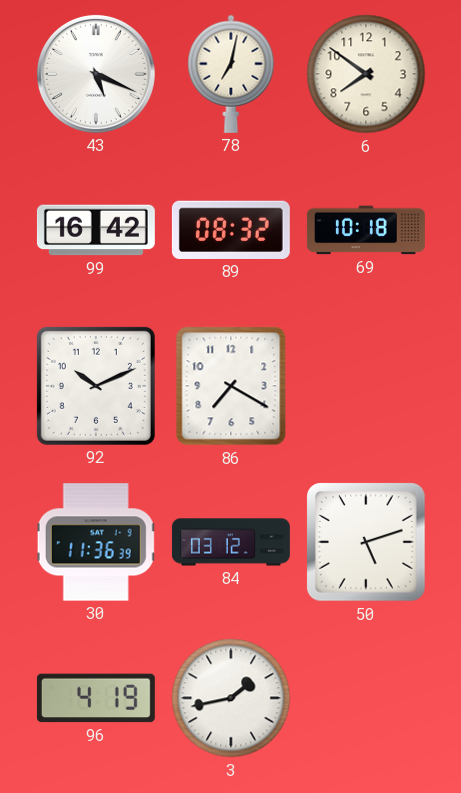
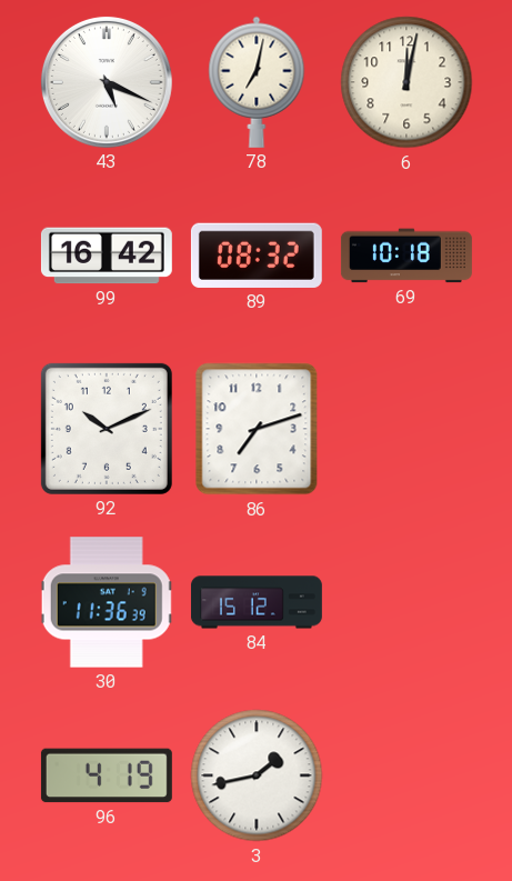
6: 7:51 -> 12:02
86: 7:20 -> 7:12
84: 03:12 -> 15:12
50: 5:12 -> none
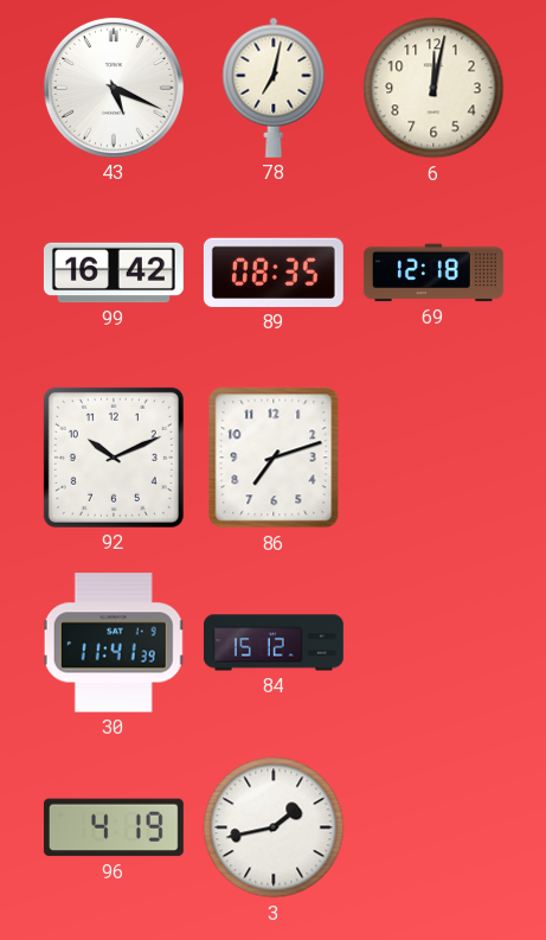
89: 08:32 -> 08:35
69: 10:18 -> 12:18
30: 11:36 -> 11:41
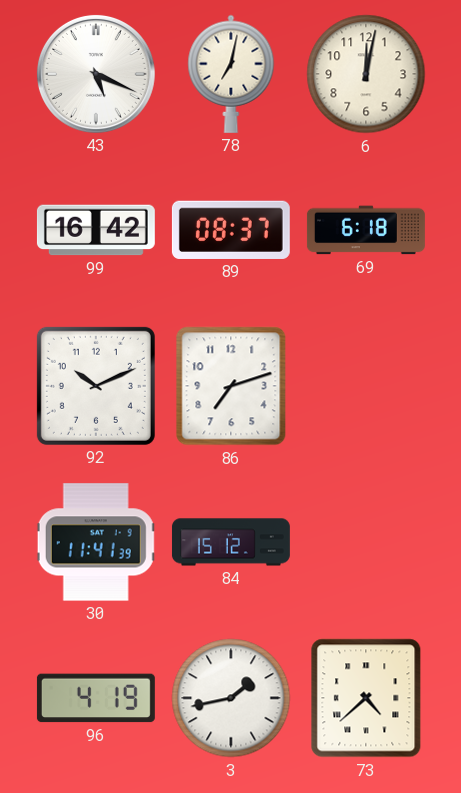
89: 08:35 -> 08:37
69: 12:18 -> 6:18
73: none -> 4:38
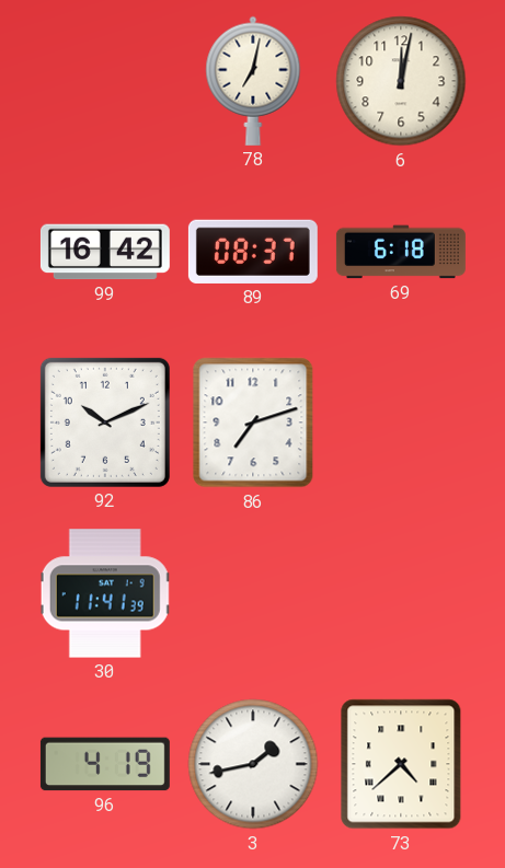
43: 5:19 -> none
84: 15:12 -> none
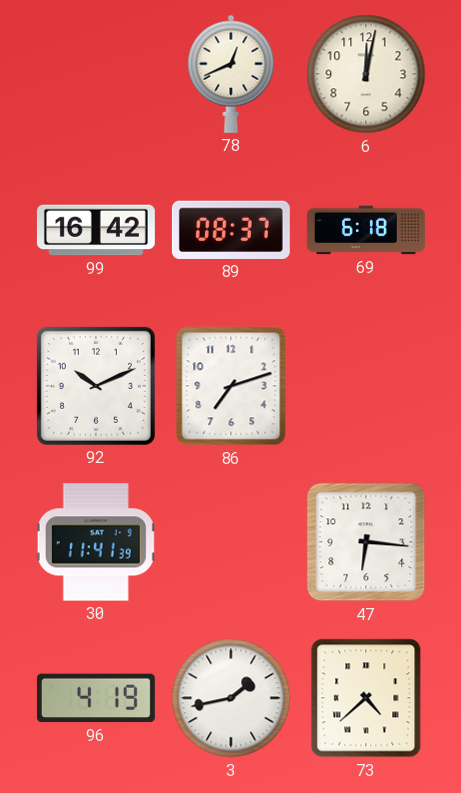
78: 7:02 -> 12:41
47: none -> 6:16
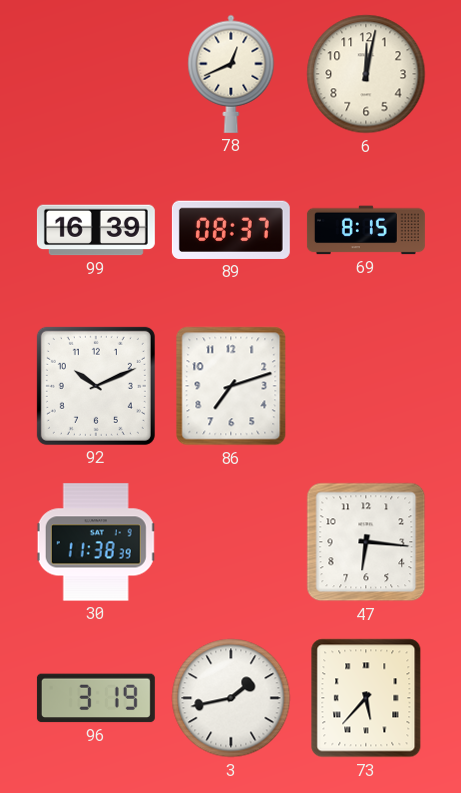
99: 16:42 -> 16:39
69: 6:18 -> 8:15
30: 11:41 -> 11:38
96: 4:19 -> 3:19
73: 4:38 -> 5:37
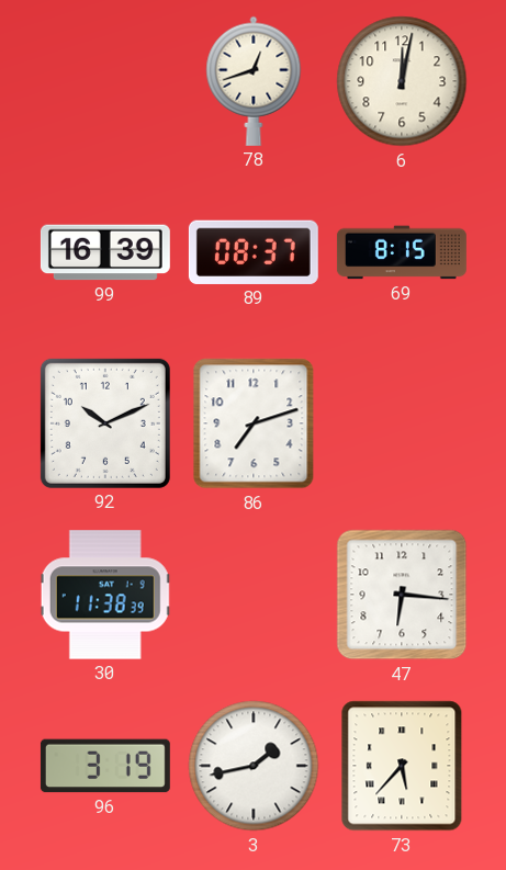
78: 12:41 -> 12:42
